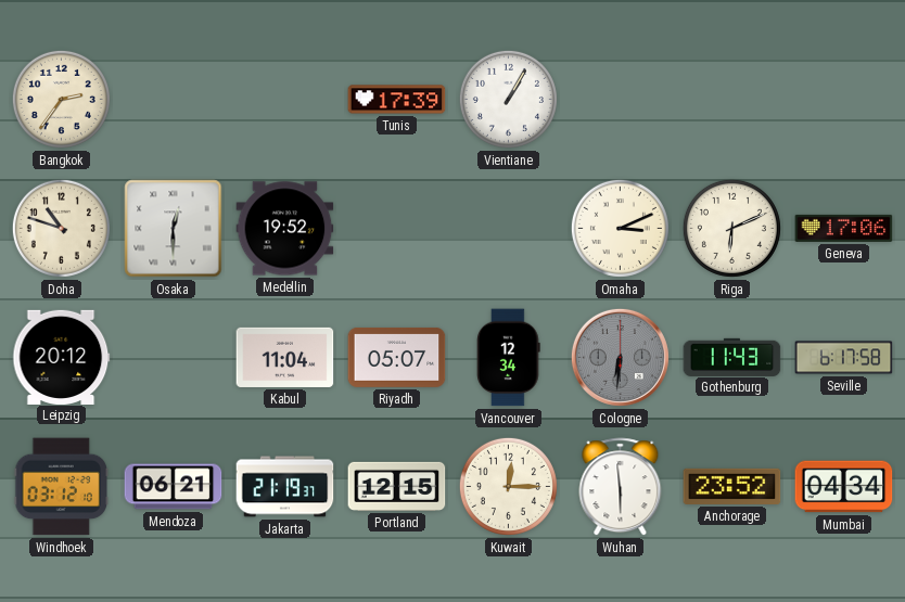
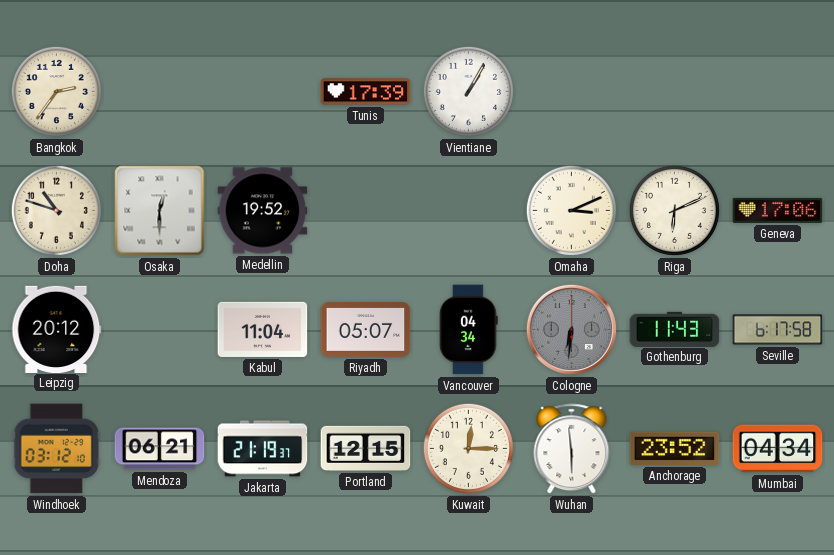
Vancouver: 12:34 -> 04:34
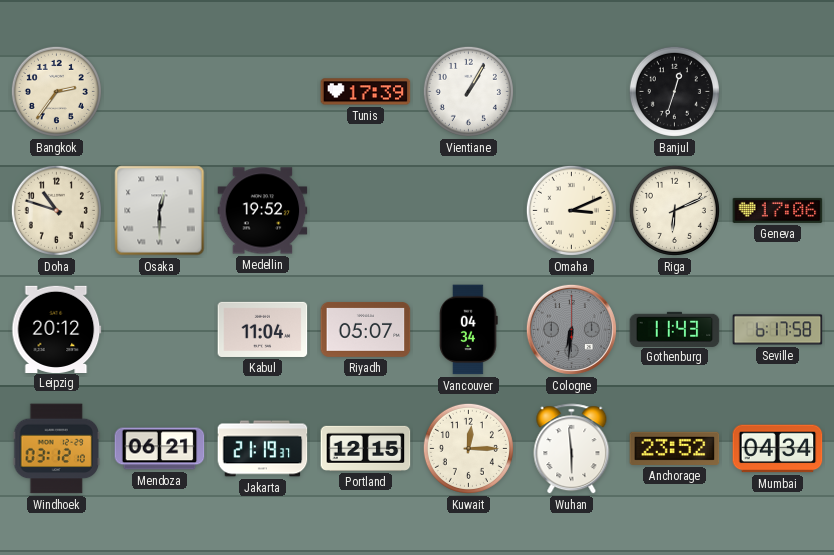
Banjul: none -> 12:33
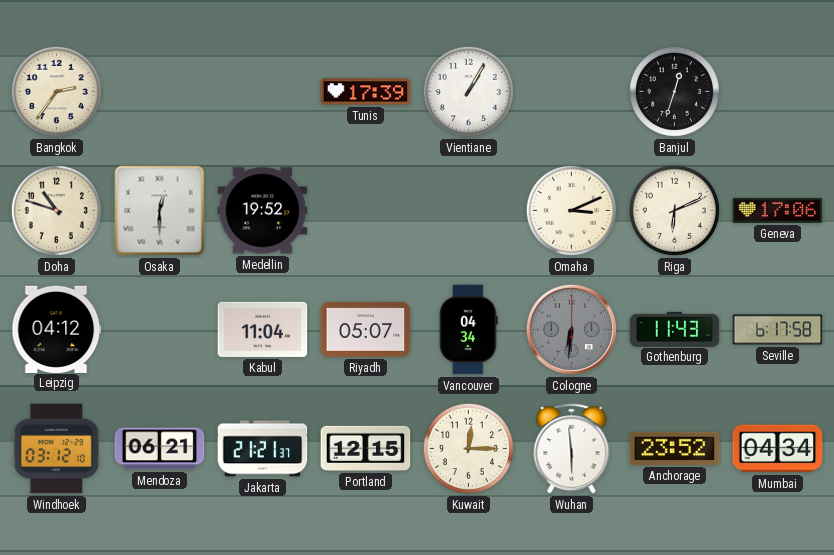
Leipzig: 20:12 -> 04:12
Jakarta: 21:19 -> 21:21
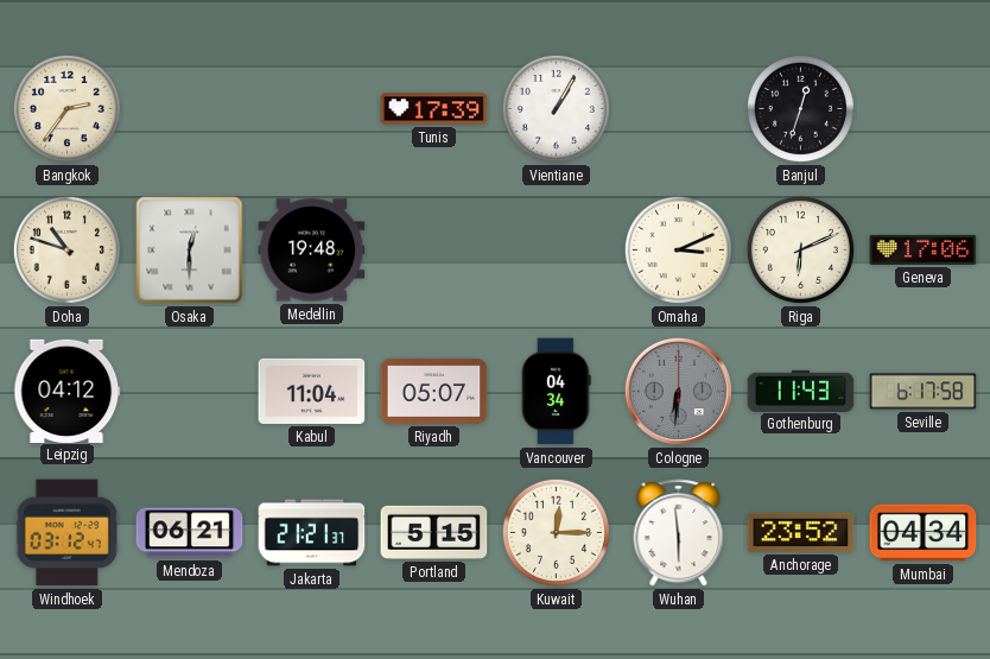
Medellin: 19:52 -> 19:48
Windhoek: 03:12:10 -> 03:12:47
Portland: 12:15 -> 5:15
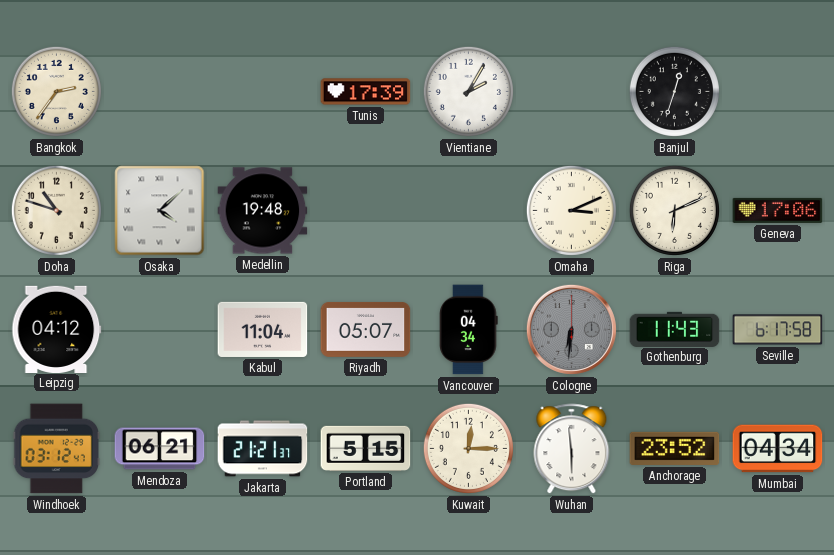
Vientiane: 1:05 -> 2:05
Osaka: 12:30 -> 4:08
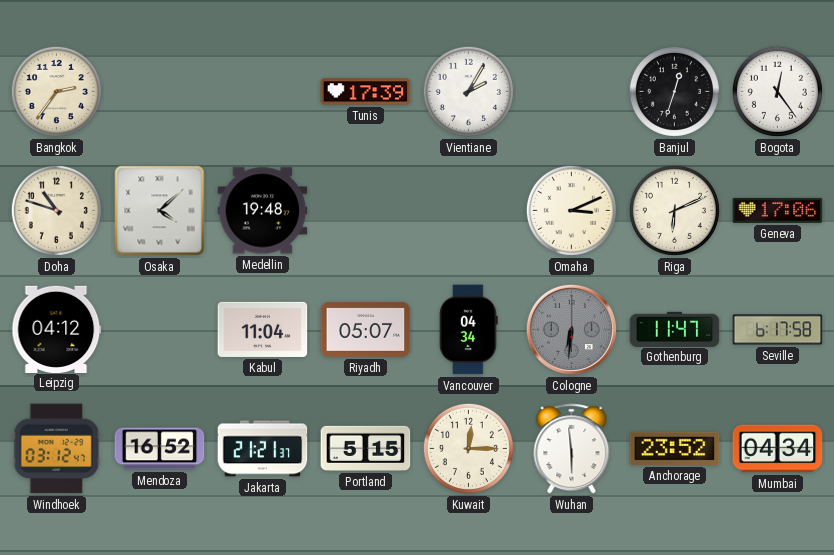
Bogota: none -> 12:24
Gothenburg: 11:43 -> 11:47
Mendoza: 06:21 -> 16:52
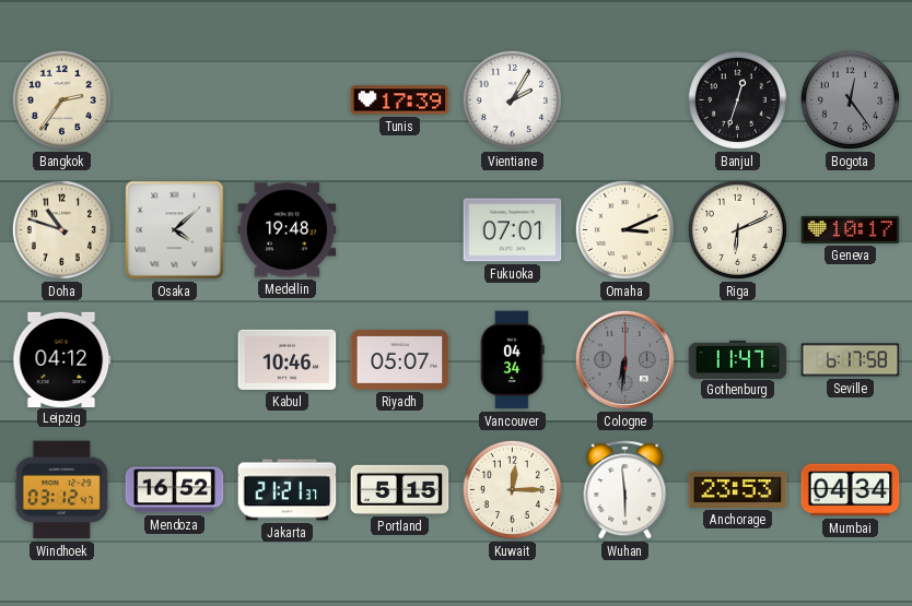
Bogota dial: white -> grey
Fukuoka: none -> 07:01
Geneva: 17:06 -> 10:17
Kabul: 11:04 -> 10:46
Anchorage: 23:52 -> 23:53
